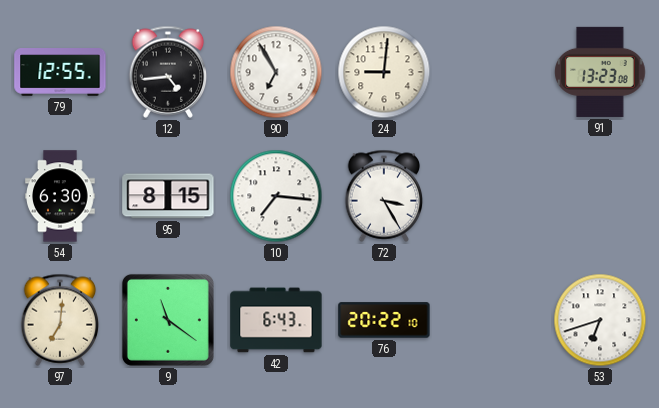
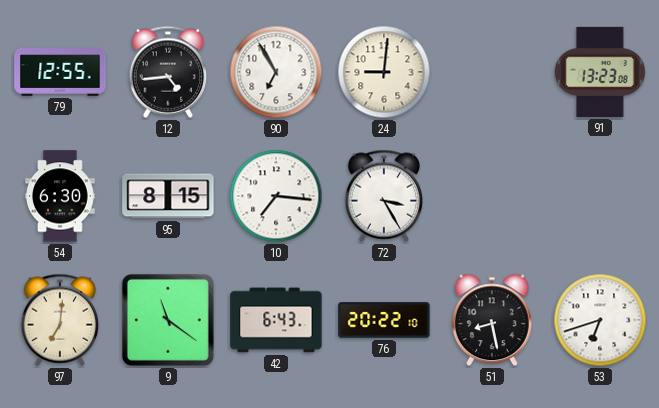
51: none -> 8:28
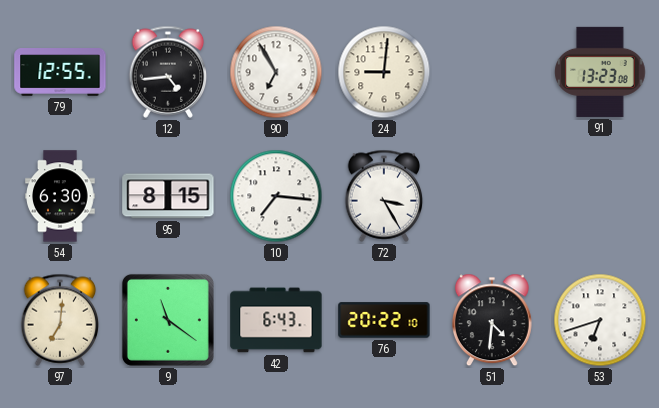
51: 8:28 -> 4:31
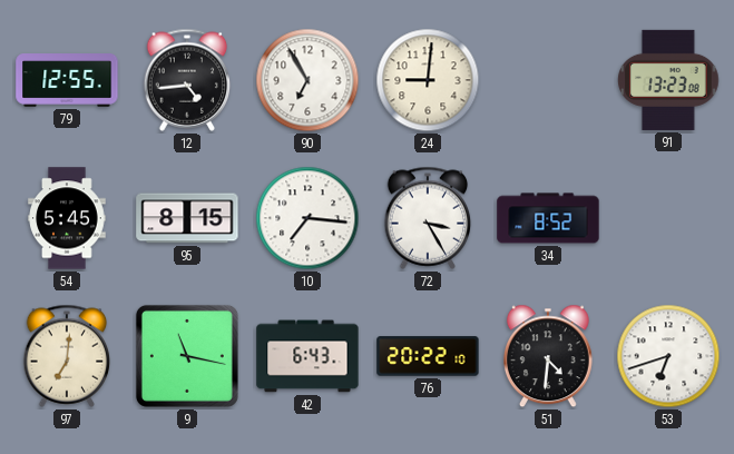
54: 6:30 -> 5:45
34: none -> 8:52
9: 11:21 -> 11:17
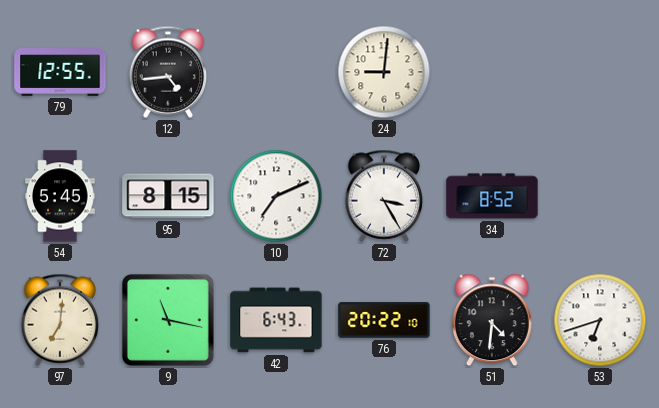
90: 6:55 -> none
91: 13:23 -> none
10: 7:16 -> 7:11
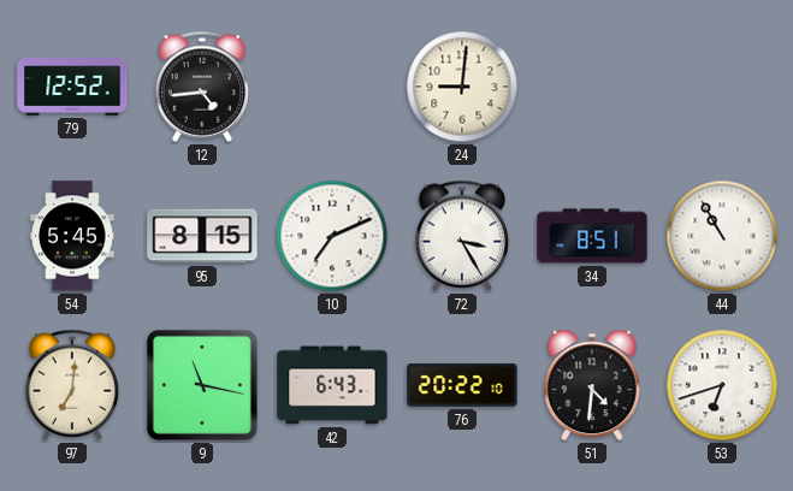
79: 12:55 -> 12:52
34: 8:52 -> 8:51
44: none -> 10:55
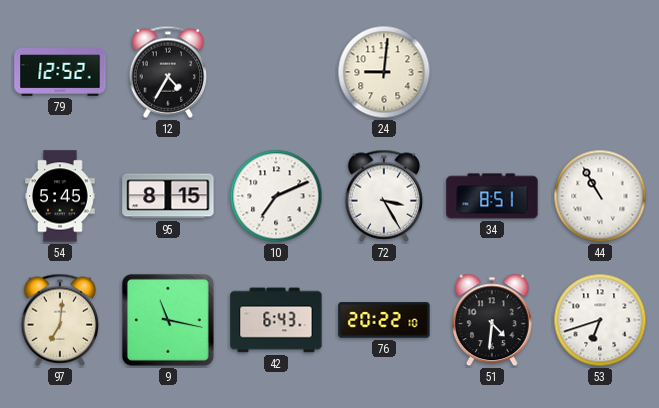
12: 4:44 -> 4:35
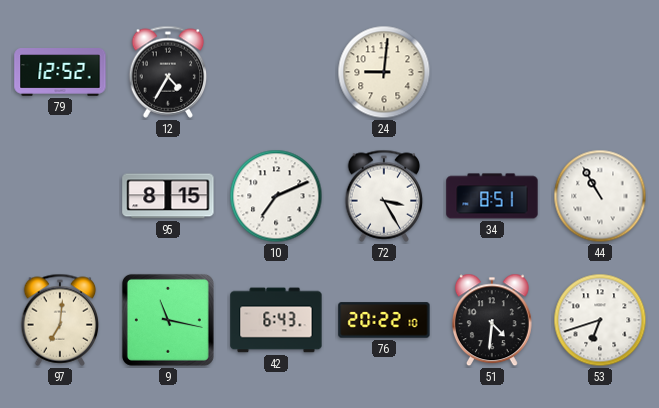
54: 5:45 -> none
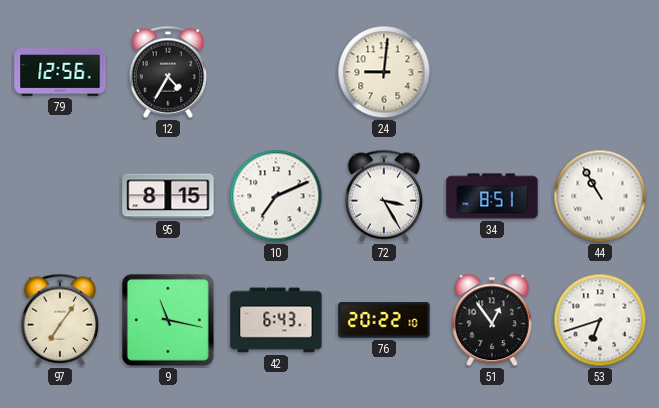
79: 12:52 -> 12:56
97: 7:01 -> 7:06
51: 4:31 -> 12:54
